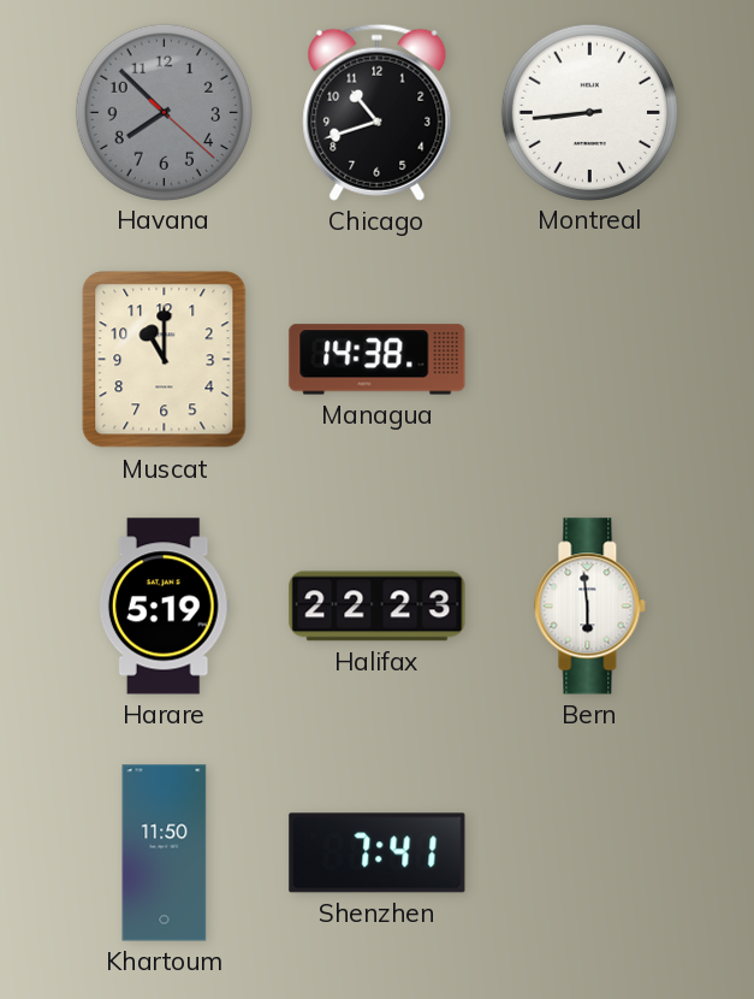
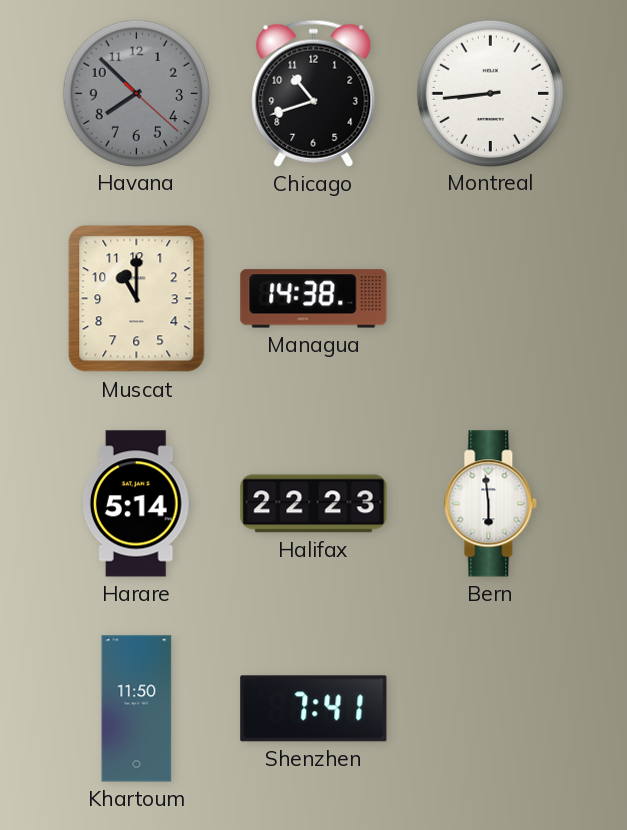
Harare: 5:19 -> 5:14
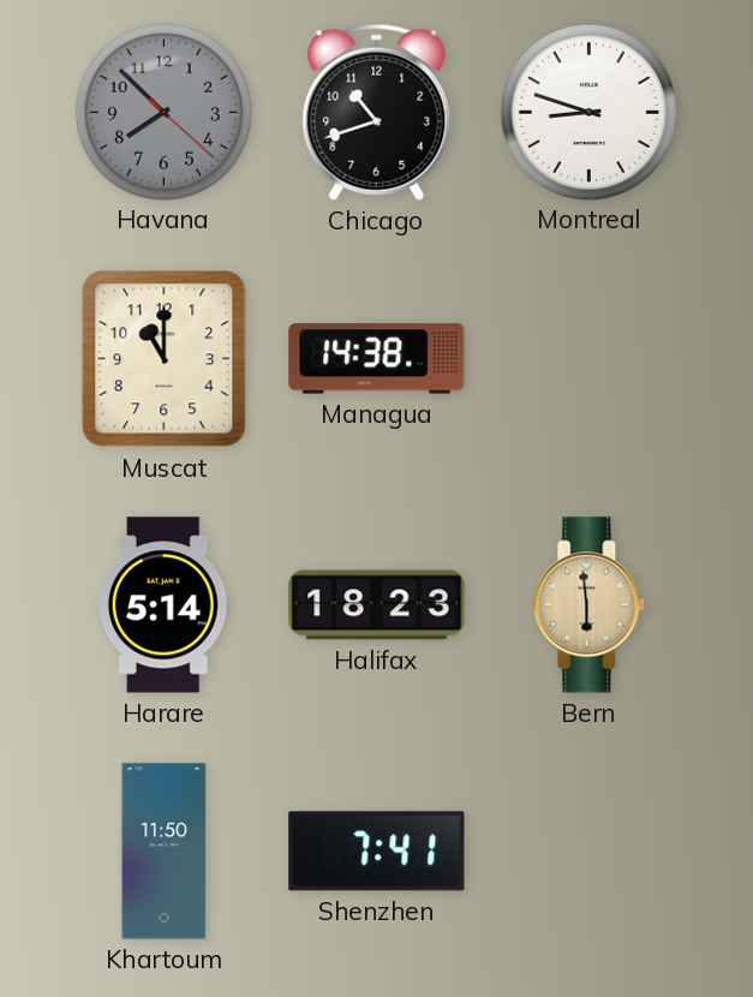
Montreal: 8:44 -> 8:48
Halifax: 22:23 -> 18:23
Bern dial: white -> champagne
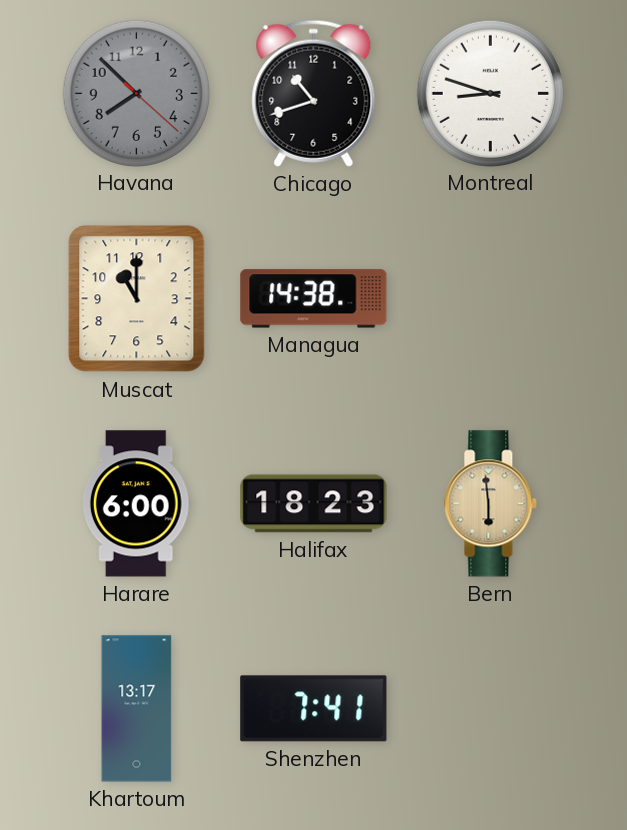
Harare: 5:14 -> 6:00
Khartoum: 11:50 -> 13:17
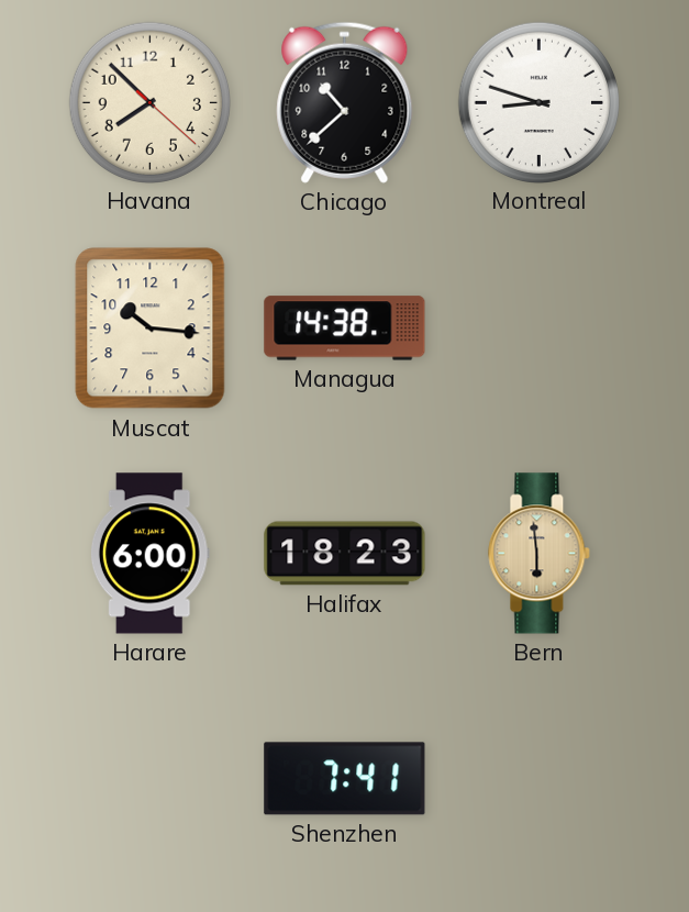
Havana dial: grey -> cream
Chicago: 10:42 -> 10:38
Muscat: 11:00 -> 10:16
Khartoum: 13:17 -> none
